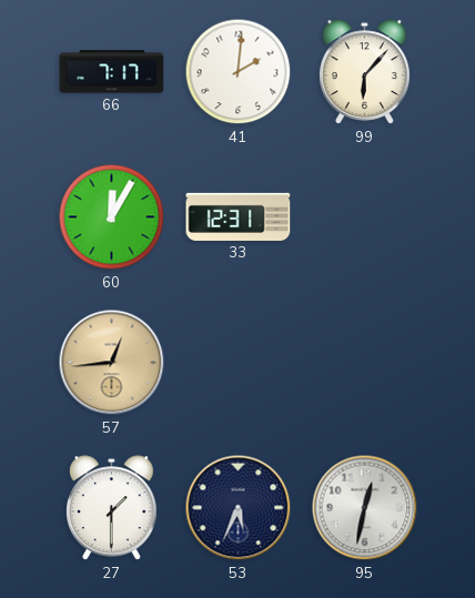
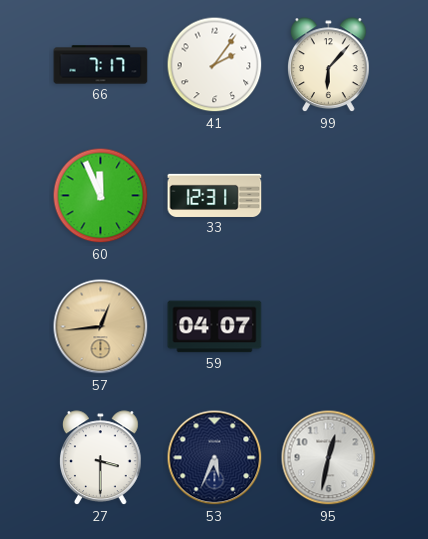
41: 2:01 -> 2:06
60: 12:05 -> 11:56
59: none -> 04:07
27: 1:30 -> 3:30
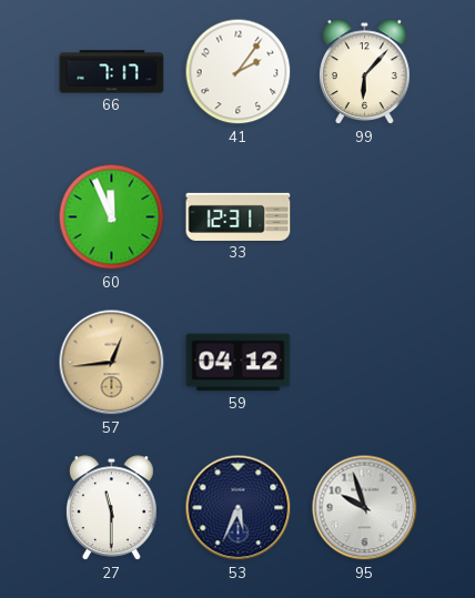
59: 04:07 -> 04:12
27: 3:30 -> 11:30
95: 12:32 -> 9:57
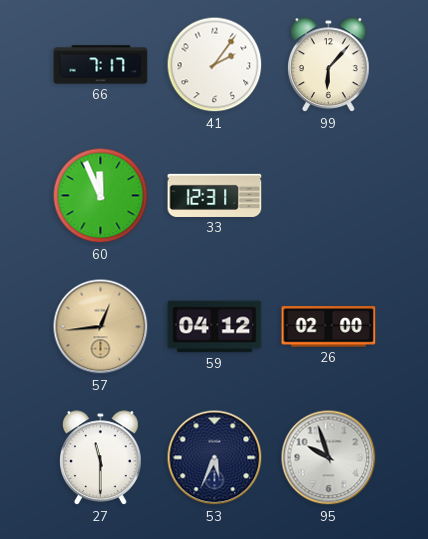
26: none -> 02:00
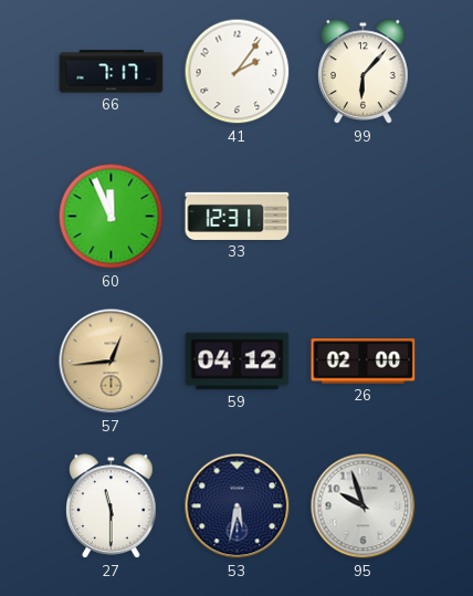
53: 5:34 -> 5:32
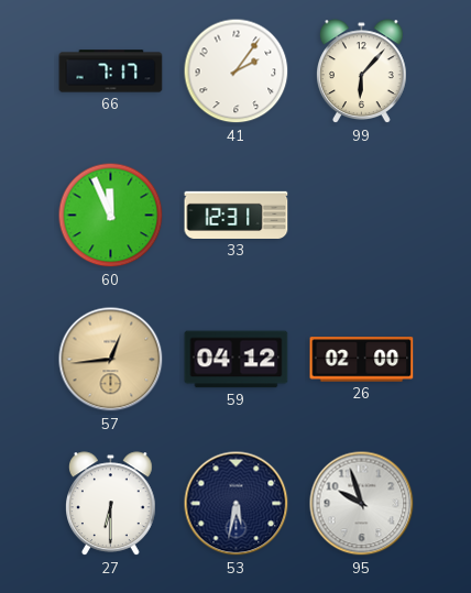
27: 11:30 -> 6:30
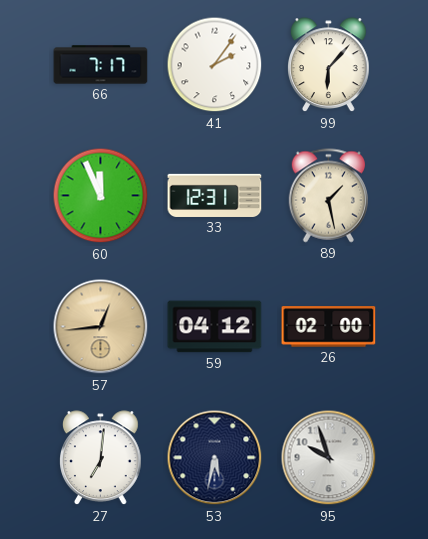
89: none -> 1:28
27: 6:30 -> 7:01
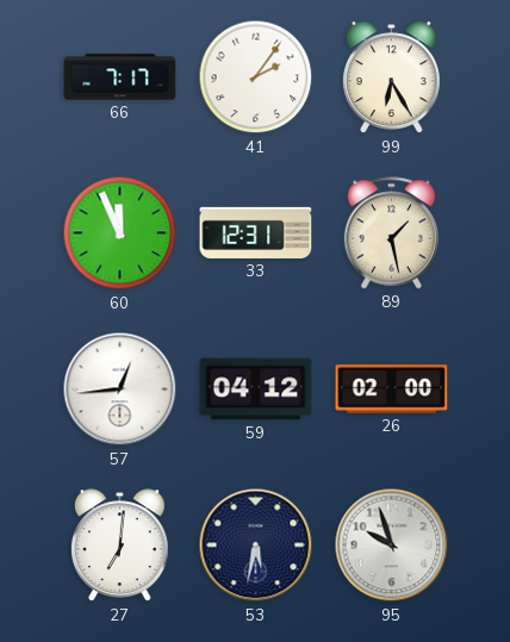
99: 6:07 -> 6:25
57 dial: champagne -> white
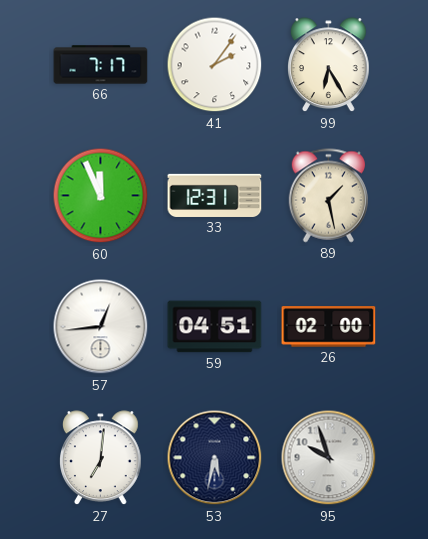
59: 04:12 -> 04:51
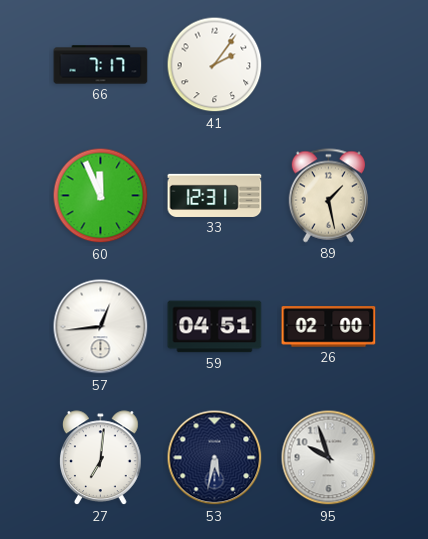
99: 6:25 -> none
